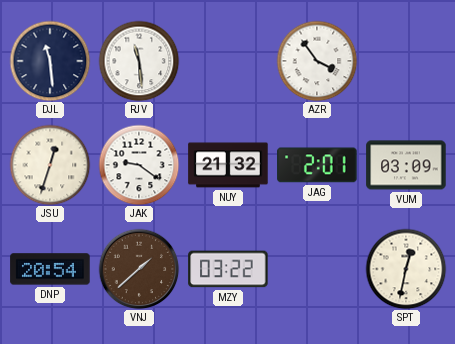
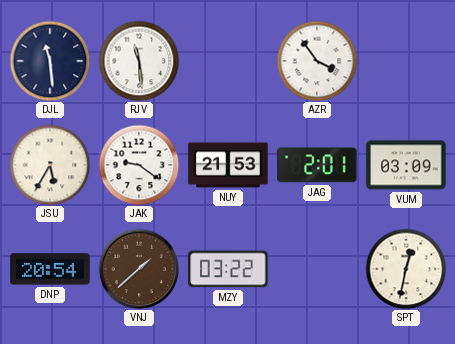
JSU: 12:33 -> 5:35
NUY: 21:32 -> 21:53
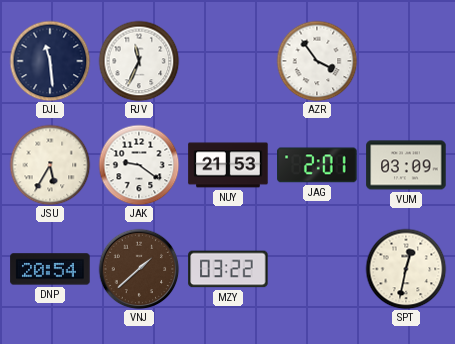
RJV: 11:29 -> 11:34
